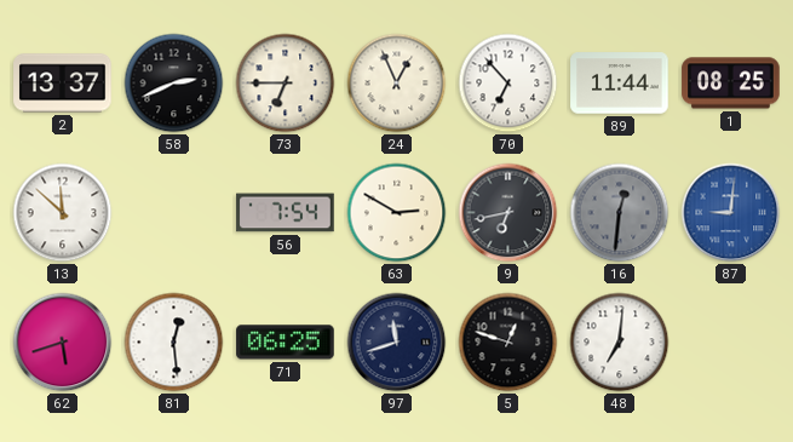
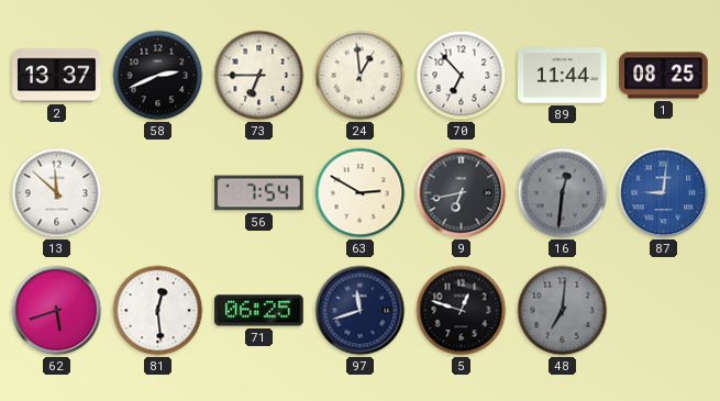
24: 12:56 -> 12:59
48 dial: white -> grey
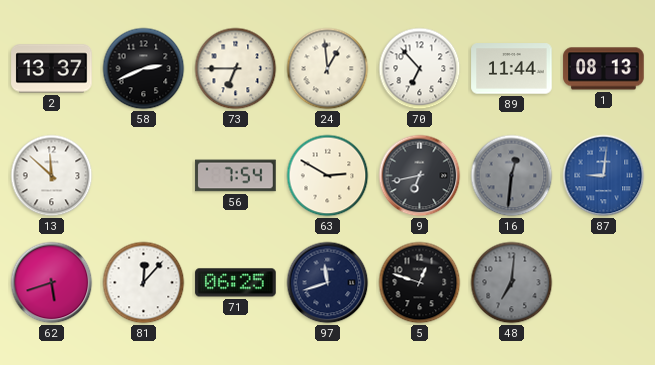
1: 08:25 -> 08:13
81: 12:29 -> 12:07
